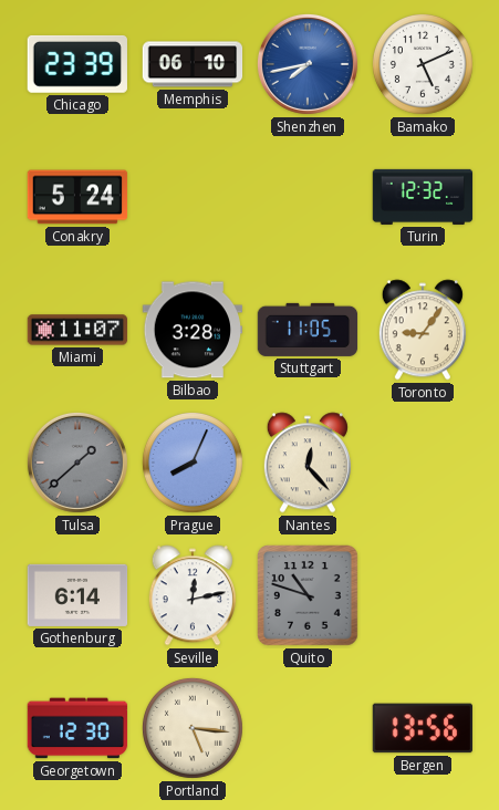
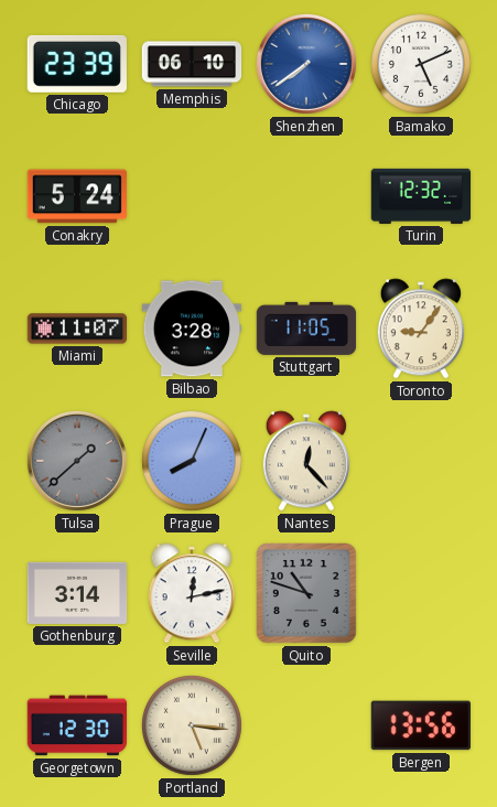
Shenzhen: 7:43 -> 7:39
Gothenburg: 6:14 -> 3:14
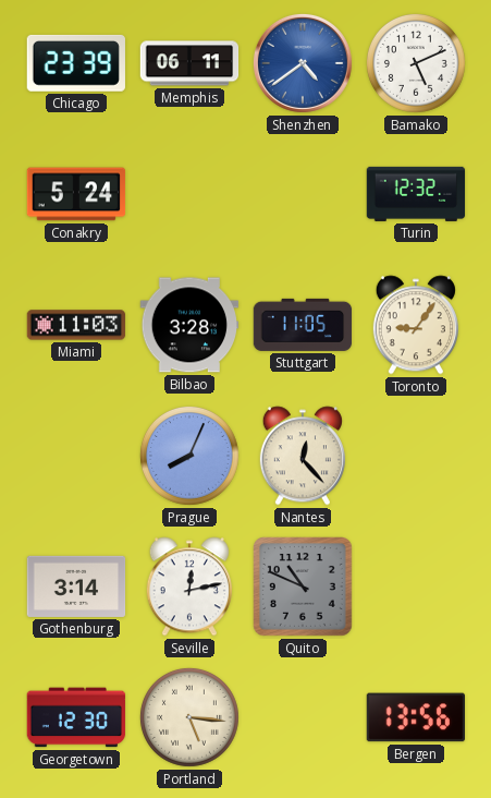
Memphis: 06:10 -> 06:11
Shenzhen: 7:39 -> 4:39
Miami: 11:07 -> 11:03
Tulsa: 1:38 -> none
Quito: 10:48 -> 10:49
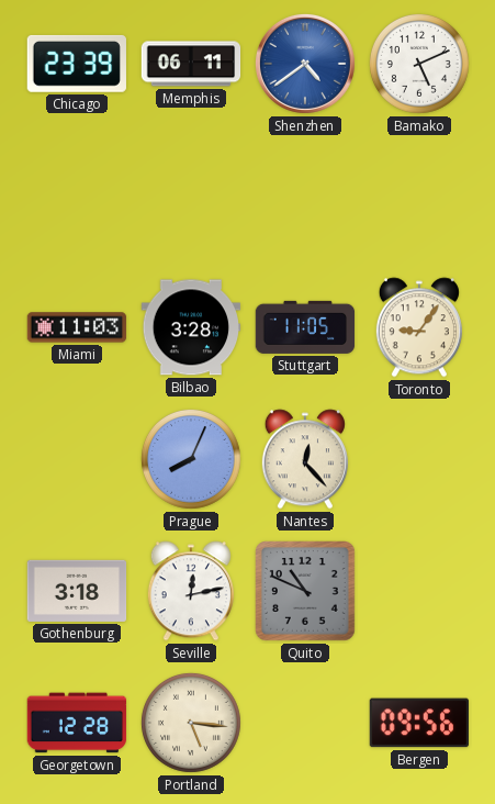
Conakry: 5:24 -> none
Turin: 12:32 -> none
Gothenburg: 3:14 -> 3:18
Georgetown: 12:30 -> 12:28
Bergen: 13:56 -> 09:56
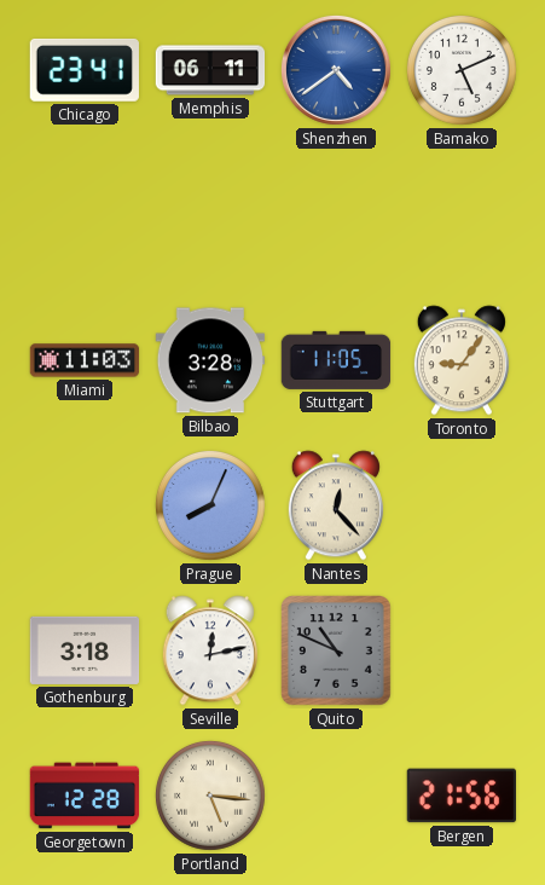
Chicago: 23:39 -> 23:41
Bergen: 09:56 -> 21:56
